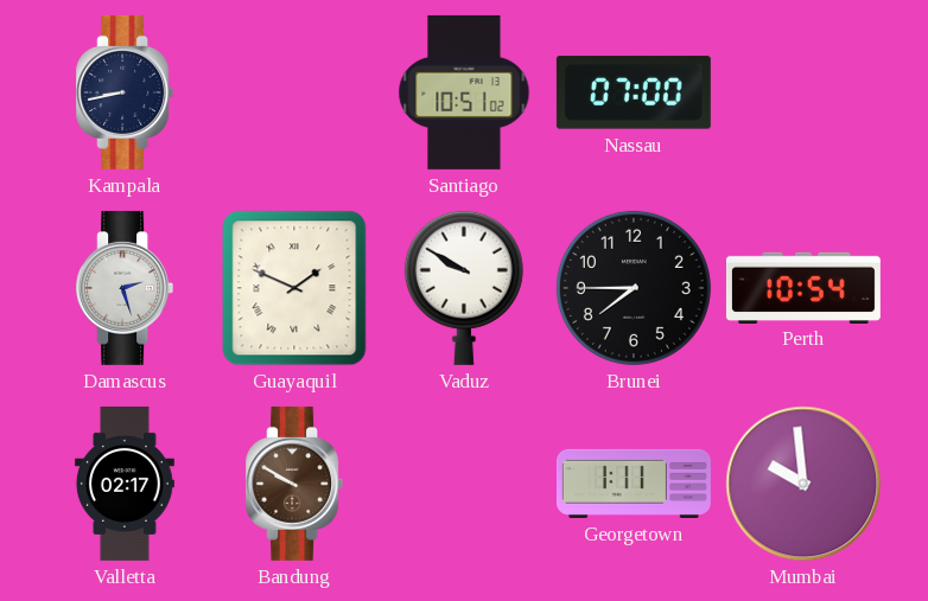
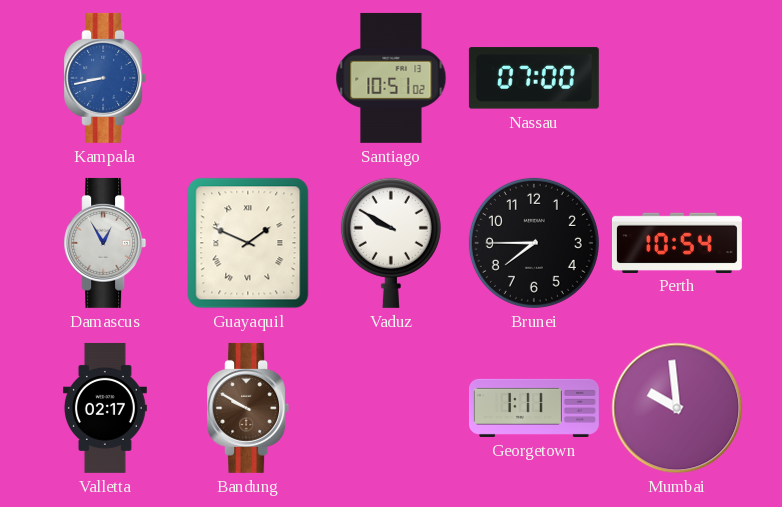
Kampala dial: navy -> blue
Damascus: 2:27 -> 12:55
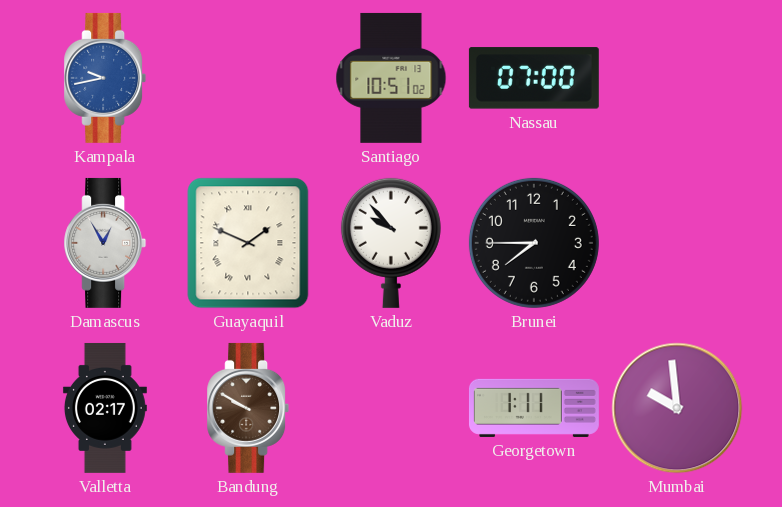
Kampala: 8:43 -> 9:43
Vaduz: 9:50 -> 9:53
Perth: 10:54 -> none
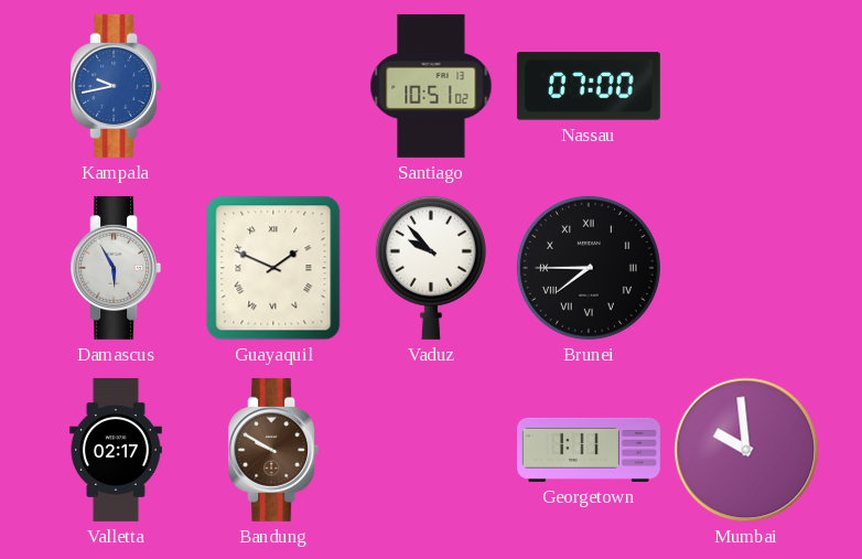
Damascus: 12:55 -> 5:55
Brunei numerals: Arabic -> Roman
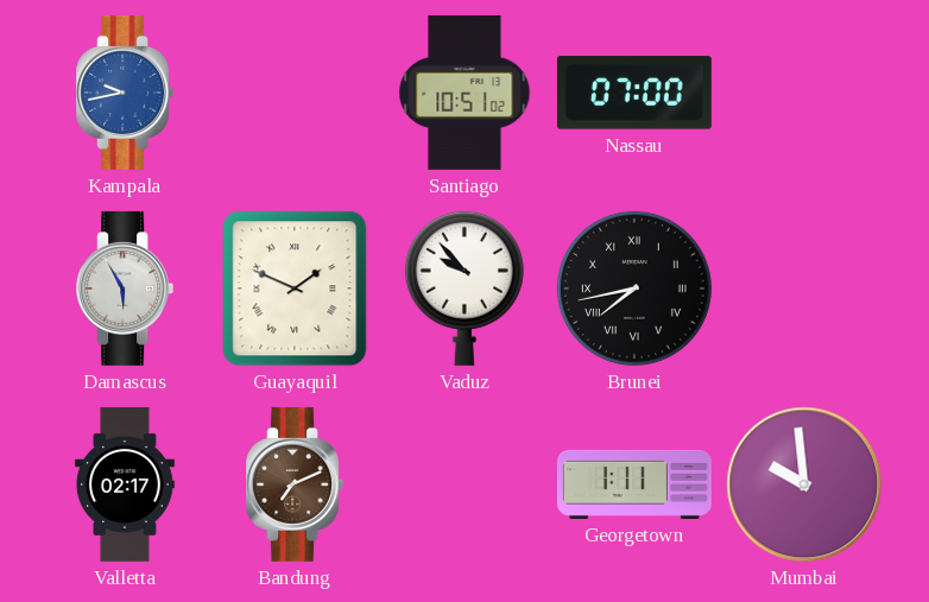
Brunei: 7:45 -> 7:43
Bandung: 9:50 -> 7:11
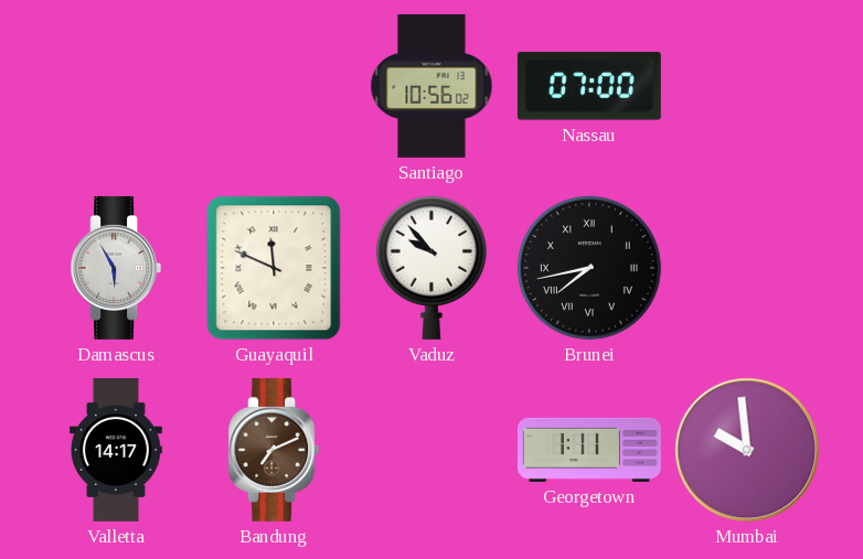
Kampala: 9:43 -> none
Santiago: 10:51 -> 10:56
Guayaquil: 1:49 -> 11:49
Valletta: 02:17 -> 14:17
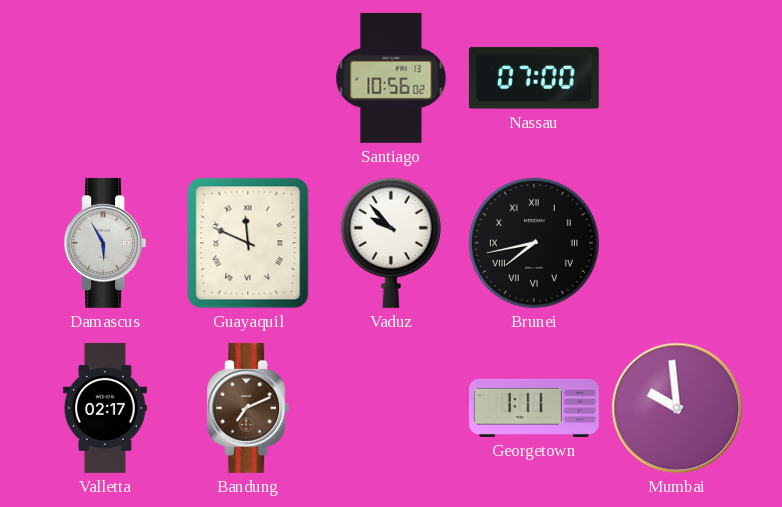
Valletta: 14:17 -> 02:17
